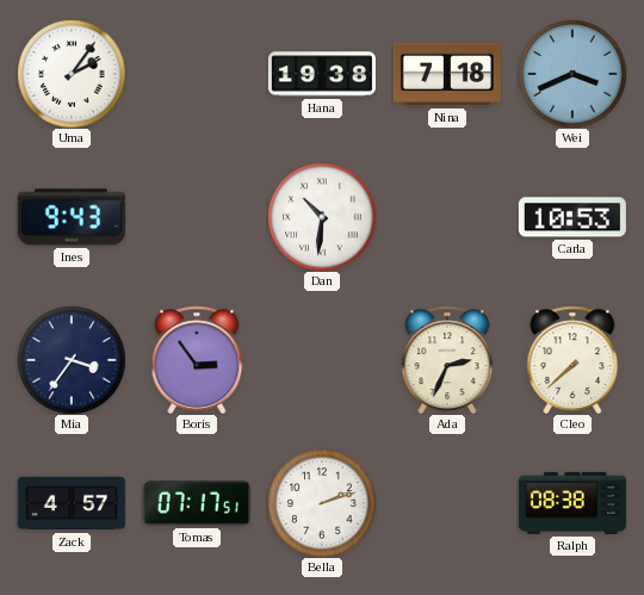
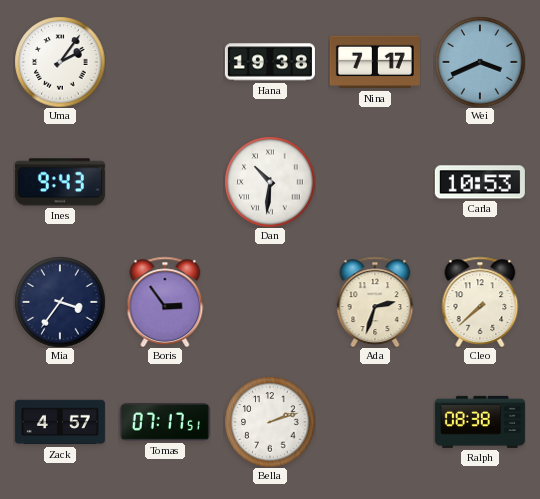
Nina: 7:18 -> 7:17
Ada: 2:34 -> 2:33
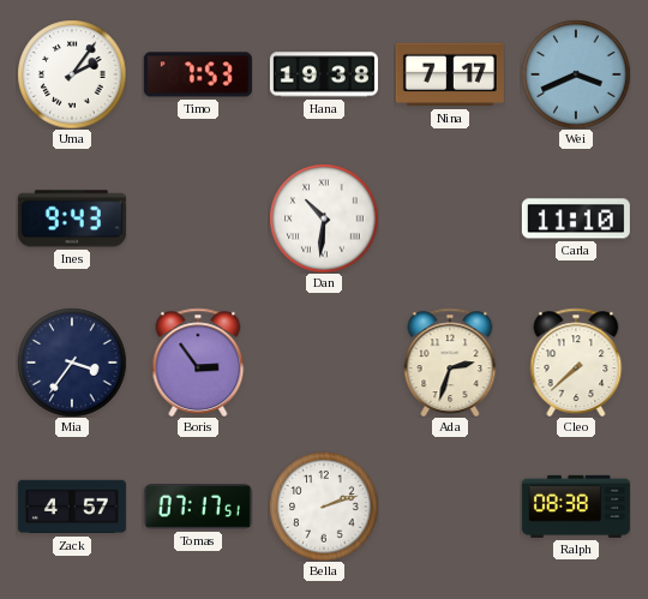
Timo: none -> 7:53
Carla: 10:53 -> 11:10
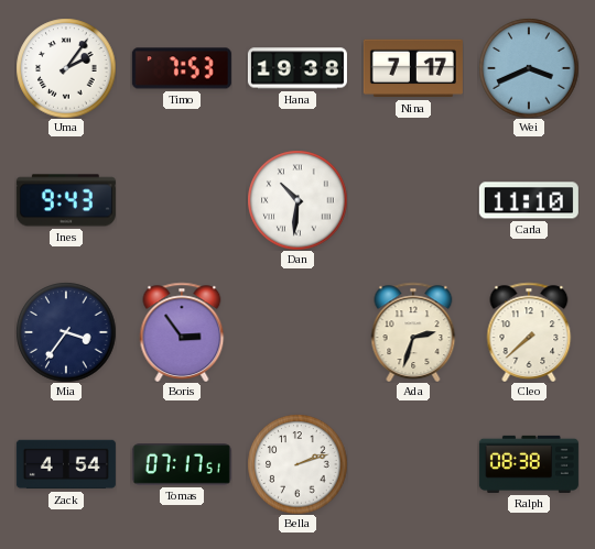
Zack: 4:57 -> 4:54
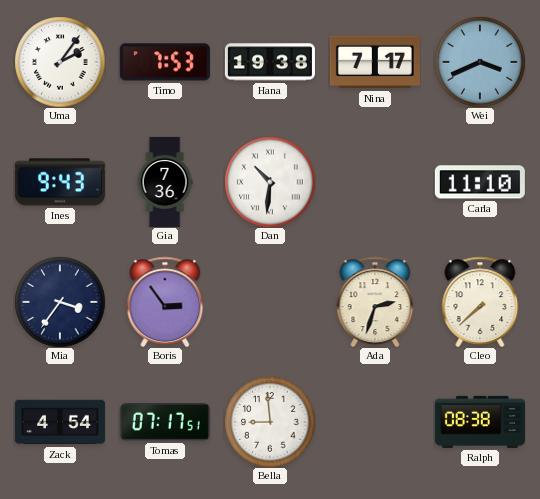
Gia: none -> 7:36
Bella: 2:12 -> 8:59
